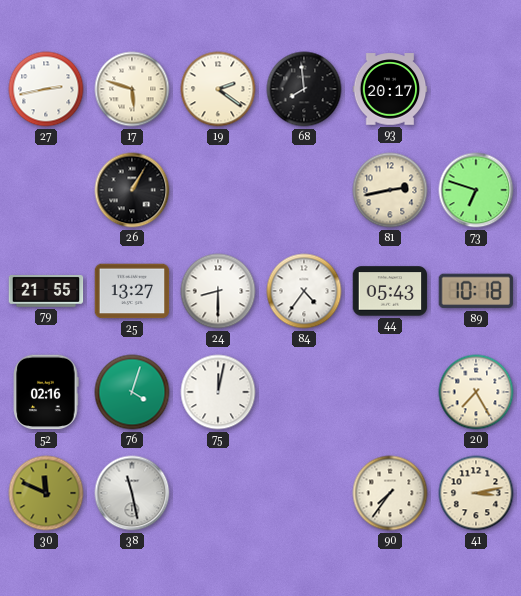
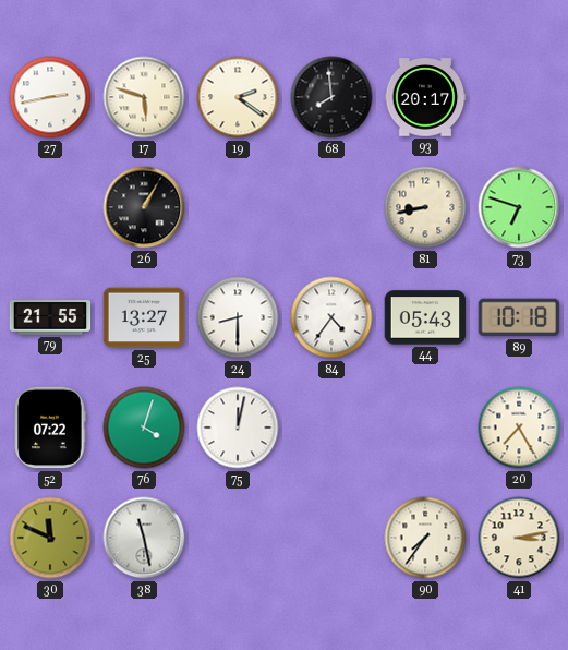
81: 2:43 -> 8:43
52: 02:16 -> 07:22
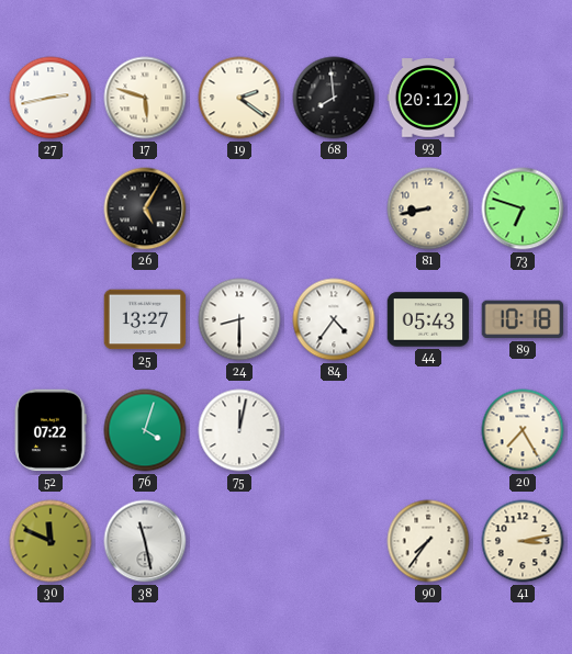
93: 20:17 -> 20:12
26: 1:05 -> 5:05
79: 21:55 -> none
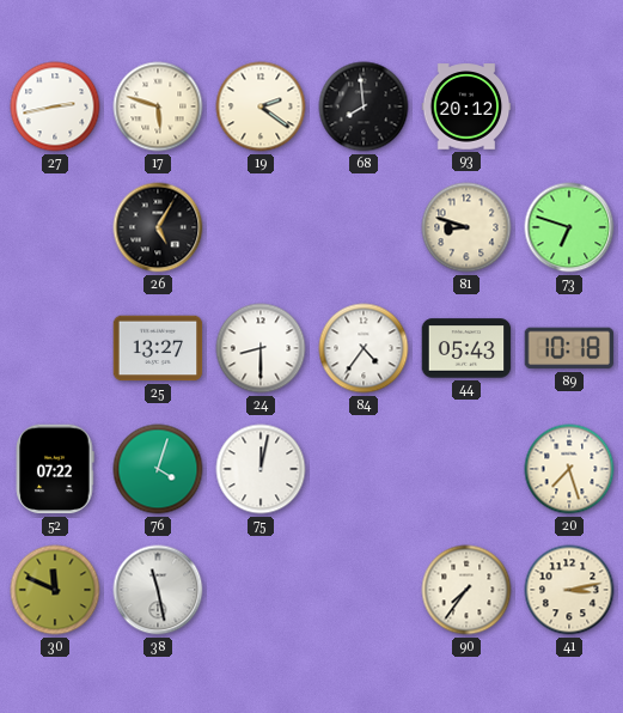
81: 8:43 -> 8:48
20: 7:25 -> 7:27
